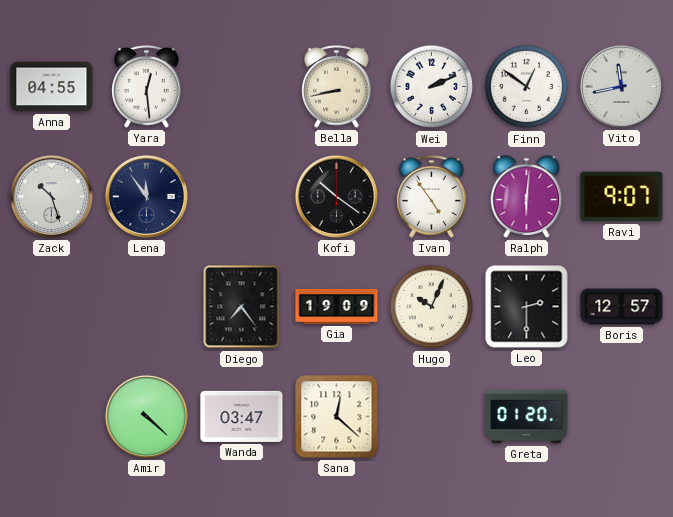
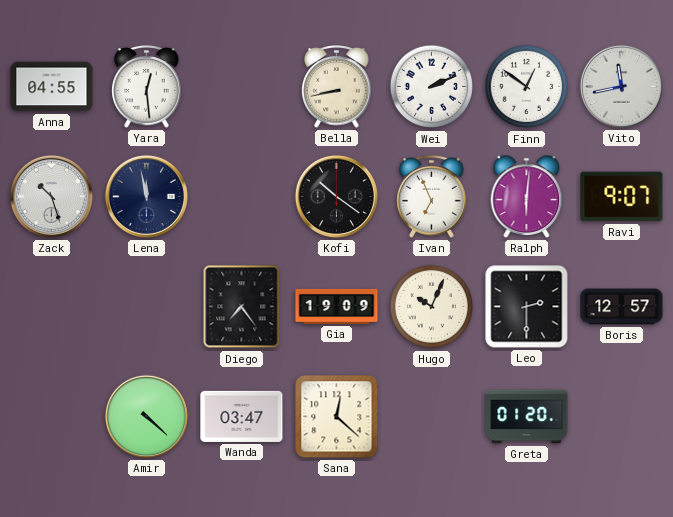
Lena: 11:54 -> 11:58
Ivan: 4:54 -> 6:56
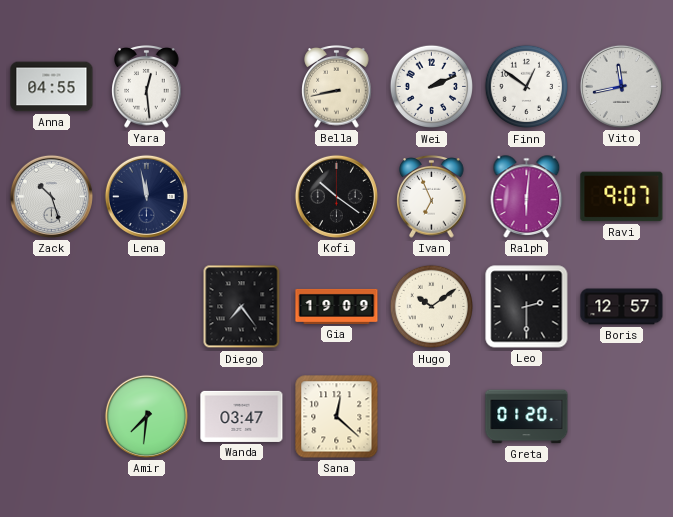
Hugo: 10:04 -> 10:09
Amir: 4:22 -> 7:31
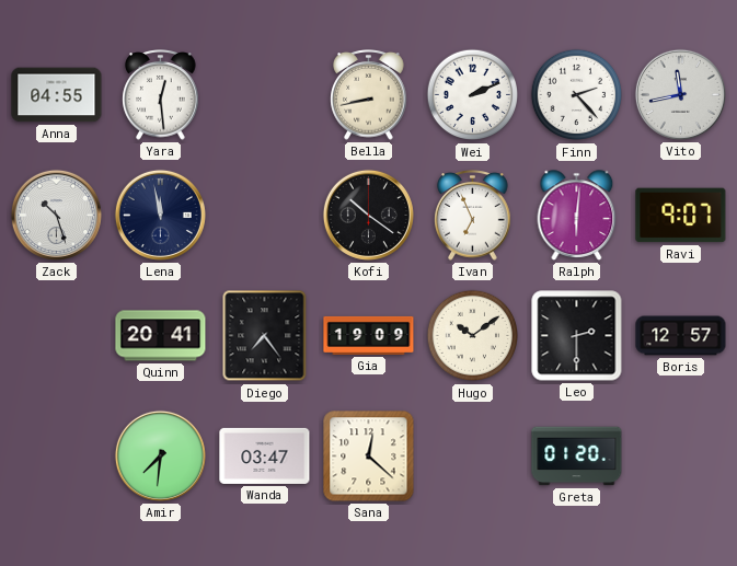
Finn: 12:51 -> 2:23
Quinn: none -> 20:41
